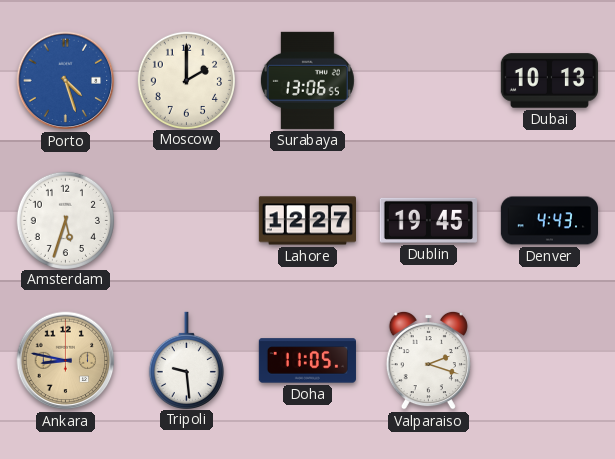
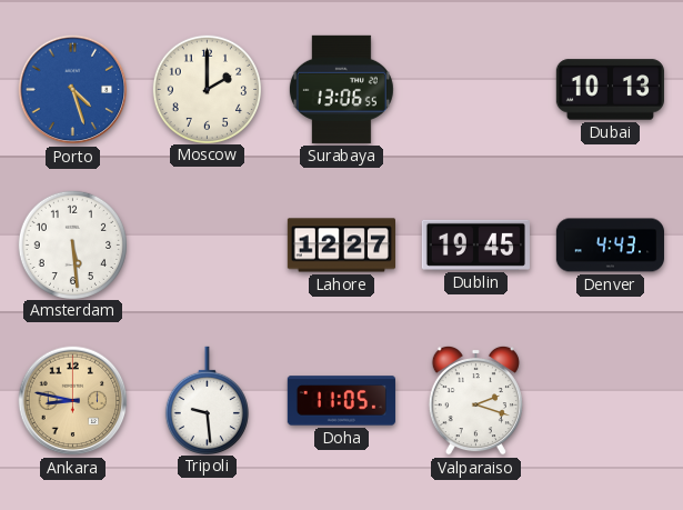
Amsterdam: 5:33 -> 5:29
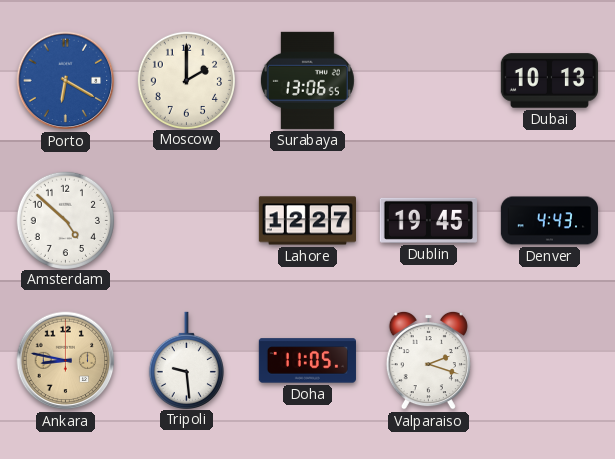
Porto: 4:27 -> 6:20
Amsterdam: 5:29 -> 4:52
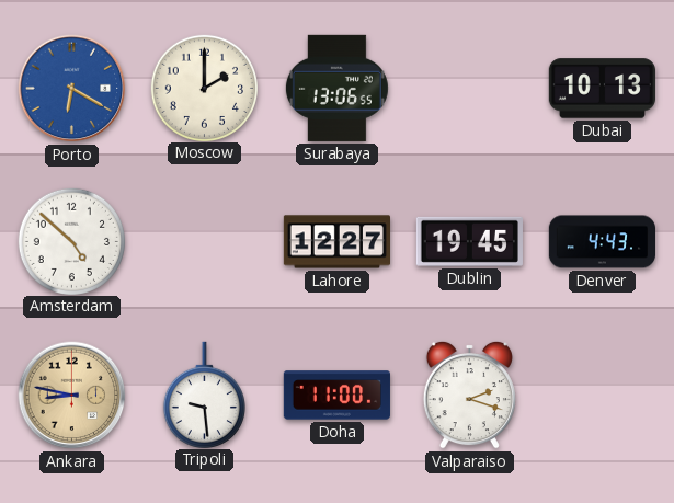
Doha: 11:05 -> 11:00
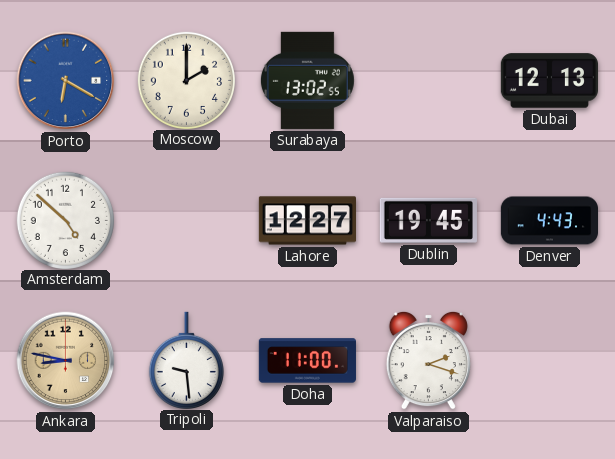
Surabaya: 13:06 -> 13:02
Dubai: 10:13 -> 12:13
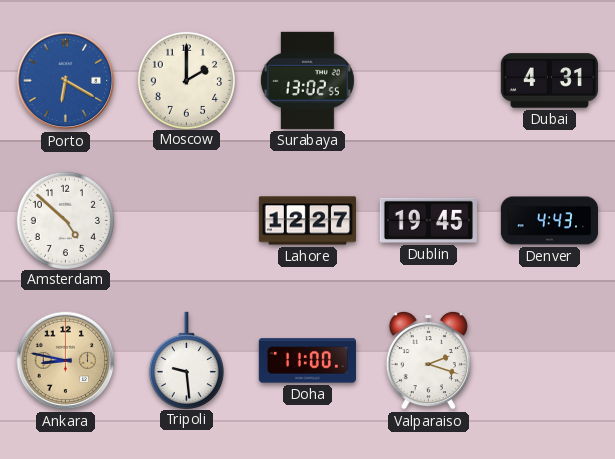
Dubai: 12:13 -> 4:31
